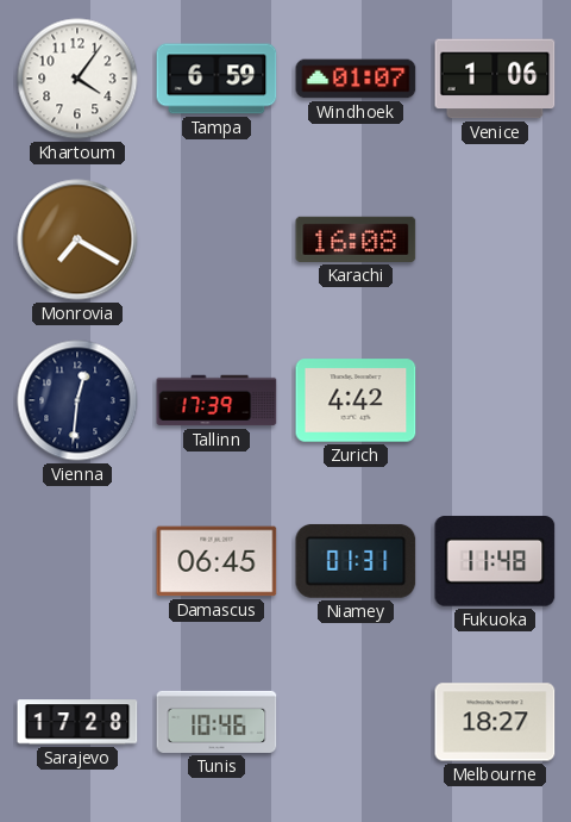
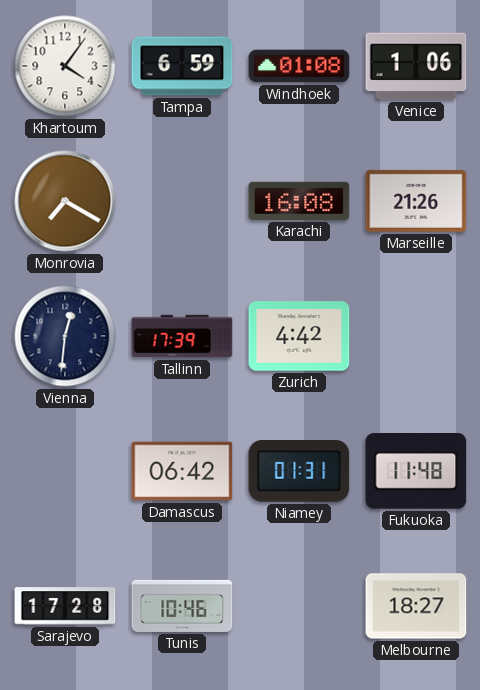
Windhoek: 01:07 -> 01:08
Marseille: none -> 21:26
Damascus: 06:45 -> 06:42
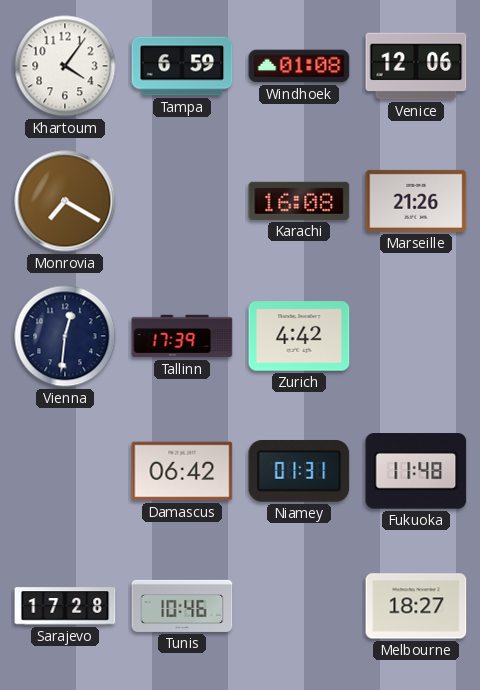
Venice: 1:06 -> 12:06
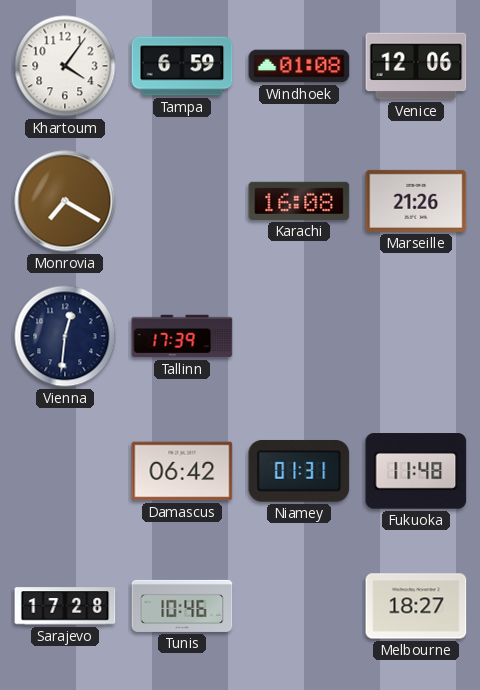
Zurich: 4:42 -> none
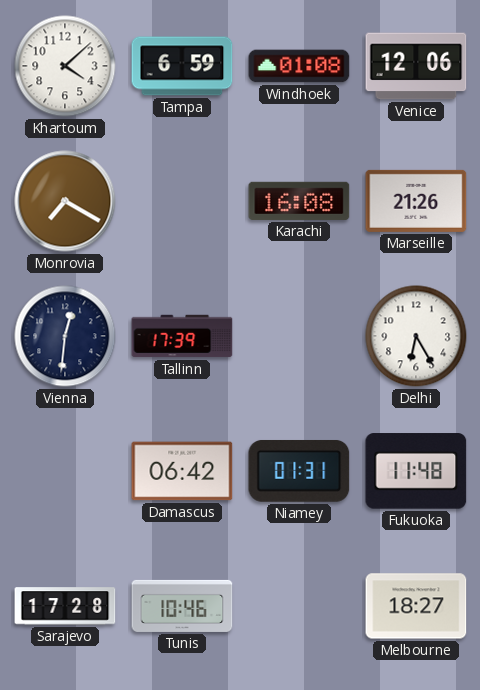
Khartoum: 4:06 -> 4:08
Delhi: none -> 6:25
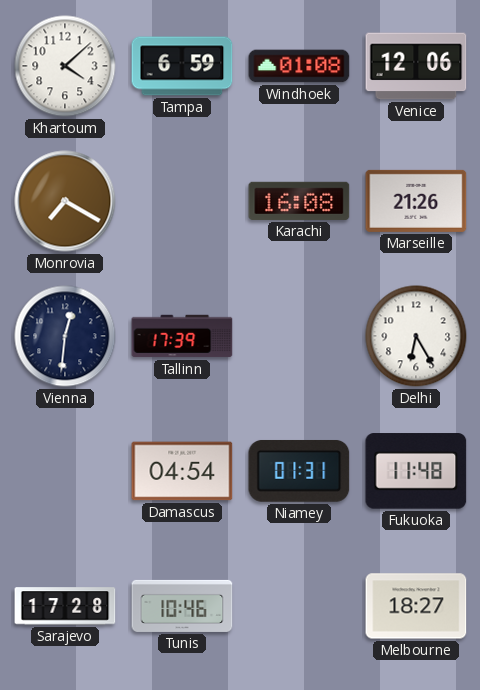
Damascus: 06:42 -> 04:54
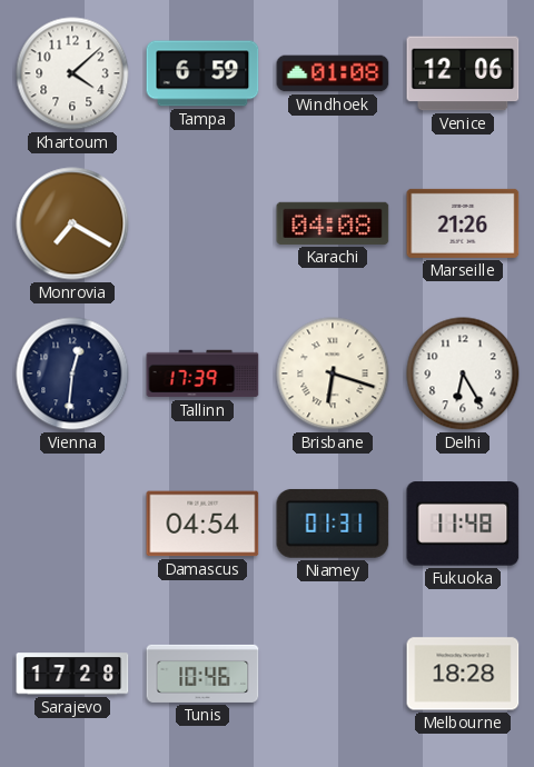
Karachi: 16:08 -> 04:08
Brisbane: none -> 6:18
Melbourne: 18:27 -> 18:28
